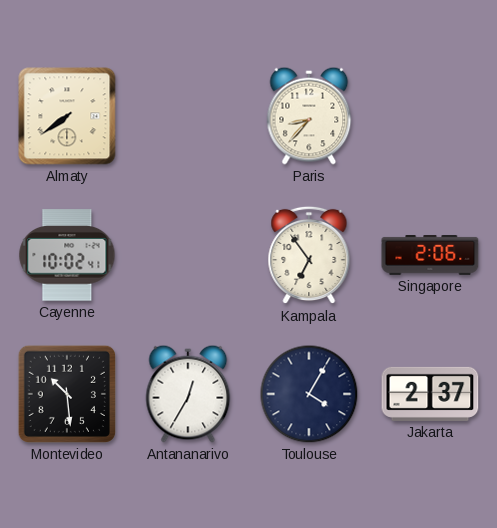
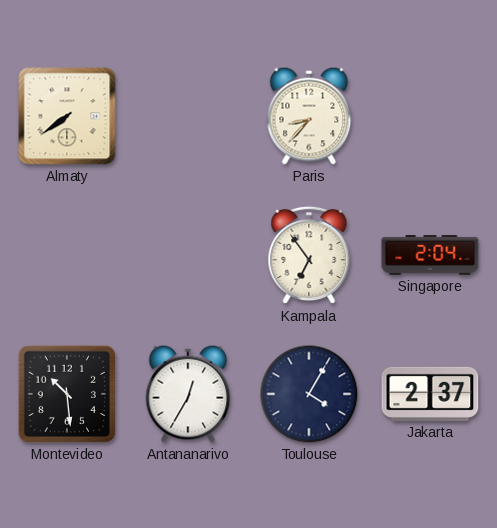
Cayenne: 10:02 -> none
Singapore: 2:06 -> 2:04
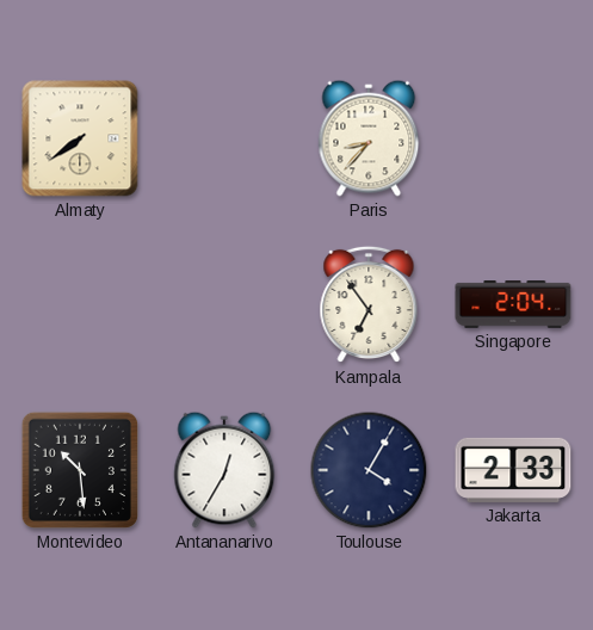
Jakarta: 2:37 -> 2:33
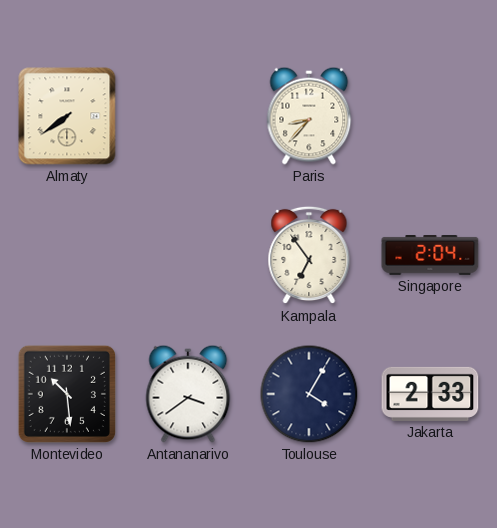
Antananarivo: 12:35 -> 3:39
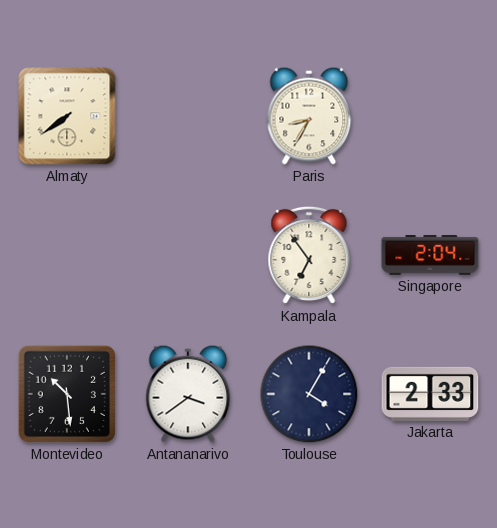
Paris: 8:37 -> 8:35
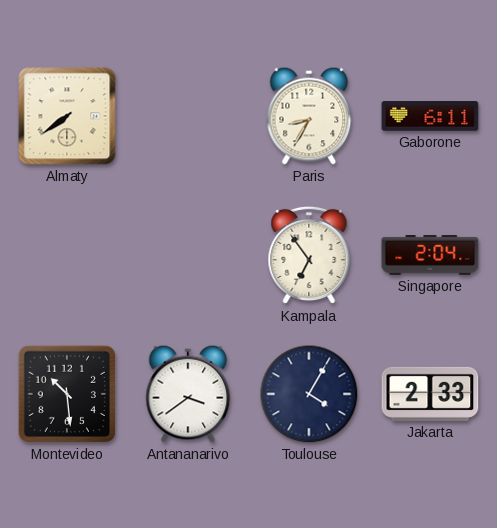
Gaborone: none -> 6:11
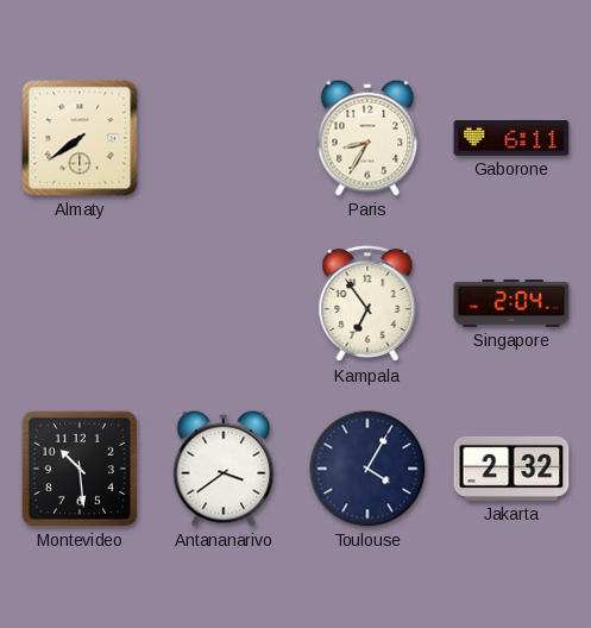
Jakarta: 2:33 -> 2:32
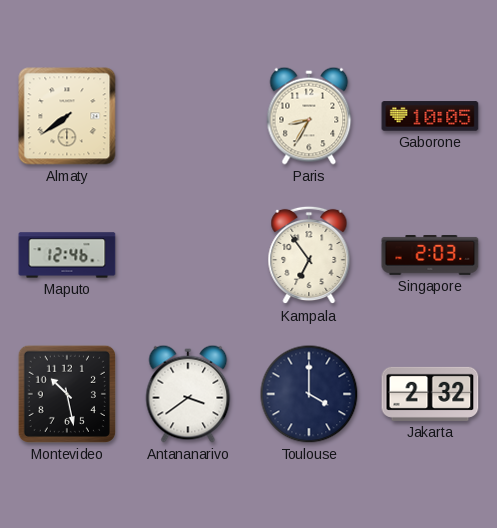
Gaborone: 6:11 -> 10:05
Maputo: none -> 12:46
Singapore: 2:04 -> 2:03
Montevideo: 10:29 -> 10:28
Toulouse: 4:05 -> 4:00
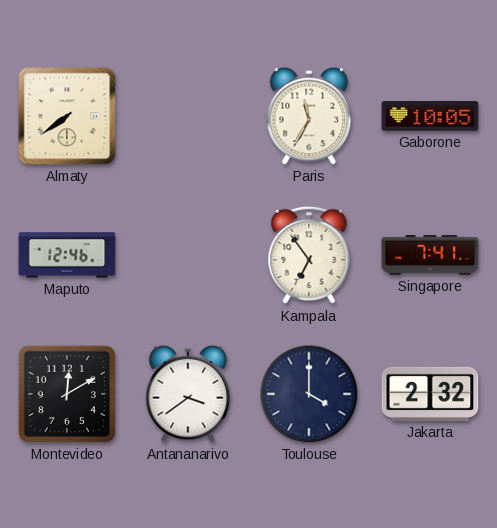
Paris: 8:35 -> 11:35
Singapore: 2:03 -> 7:41
Montevideo: 10:28 -> 12:10
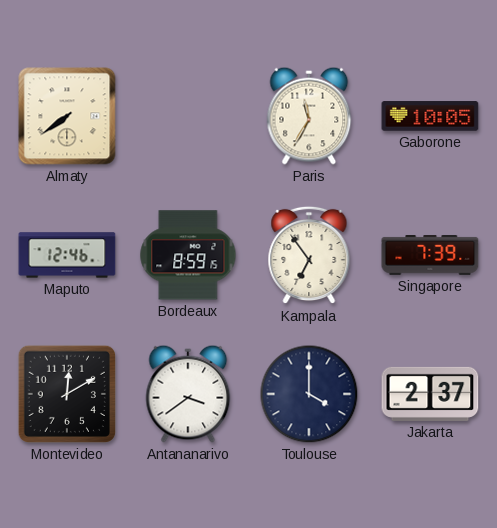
Bordeaux: none -> 8:59
Singapore: 7:41 -> 7:39
Jakarta: 2:32 -> 2:37
